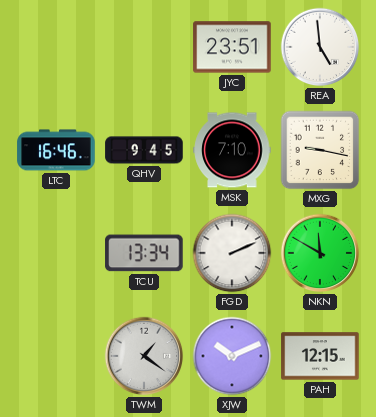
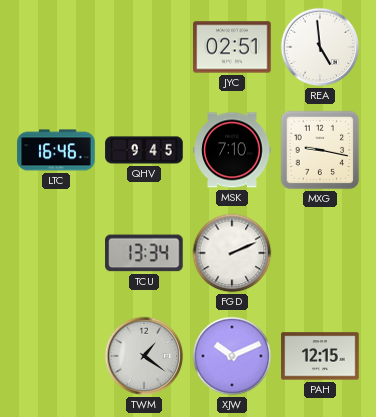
JYC: 23:51 -> 02:51
NKN: 11:50 -> none
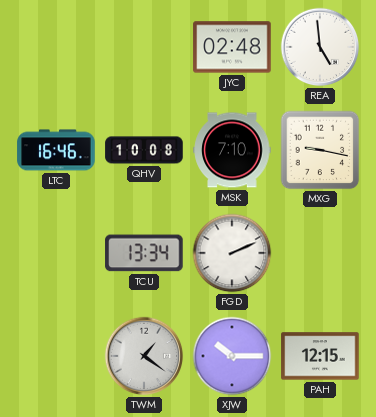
JYC: 02:51 -> 02:48
QHV: 9:45 -> 10:08
XJW: 10:11 -> 10:15
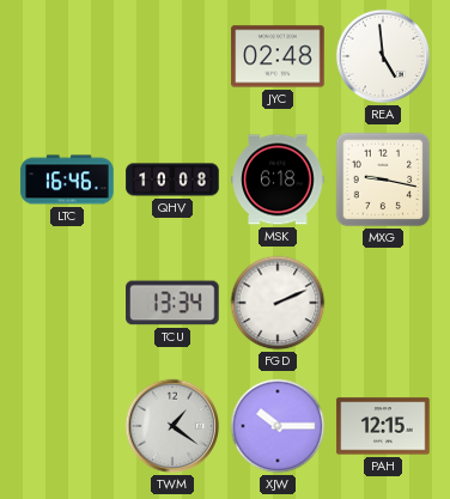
MSK: 7:10 -> 6:18
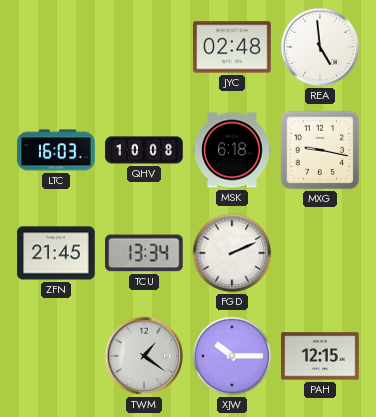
LTC: 16:46 -> 16:03
ZFN: none -> 21:45
